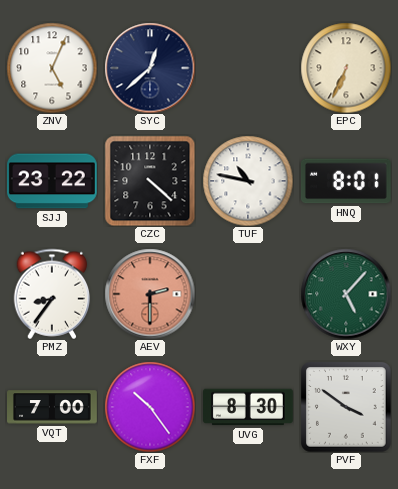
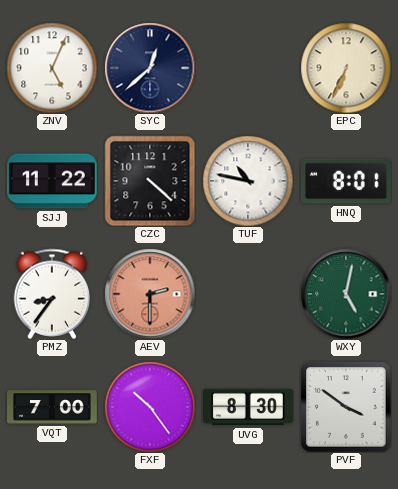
SJJ: 23:22 -> 11:22
WXY: 5:07 -> 5:02
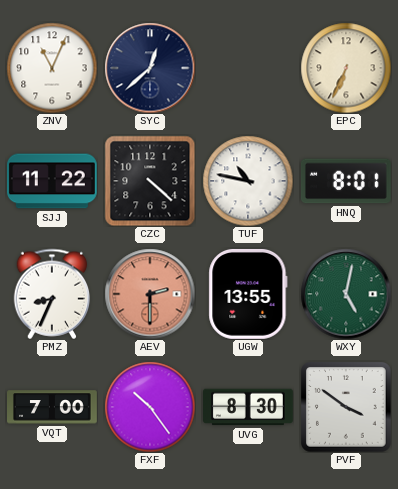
ZNV: 5:04 -> 11:04
PMZ: 8:36 -> 8:34
UGW: none -> 13:55
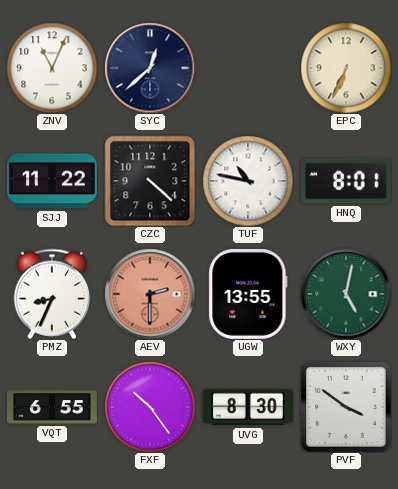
VQT: 7:00 -> 6:55
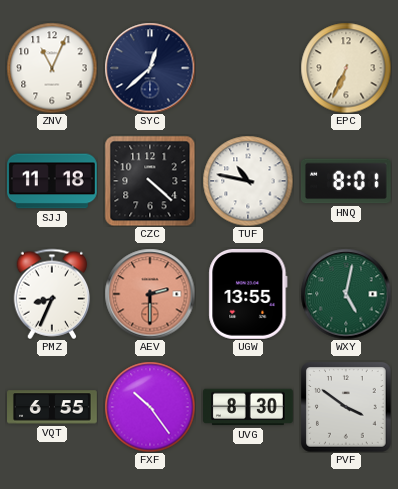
SJJ: 11:22 -> 11:18
